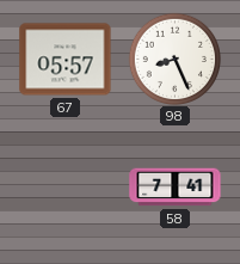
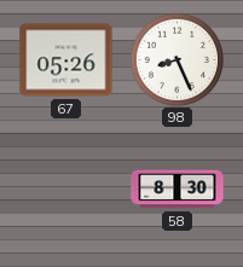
67: 05:57 -> 05:26
58: 7:41 -> 8:30
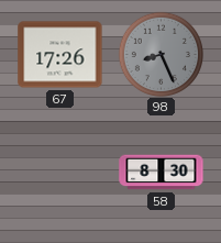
67: 05:26 -> 17:26
98 dial: white -> grey
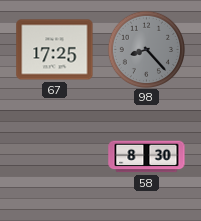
67: 17:26 -> 17:25
98: 8:26 -> 8:23
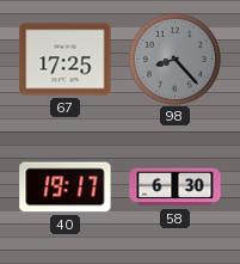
40: none -> 19:17
58: 8:30 -> 6:30
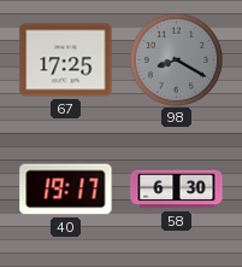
98: 8:23 -> 8:20
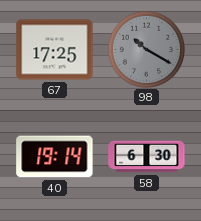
98: 8:20 -> 10:20
40: 19:17 -> 19:14
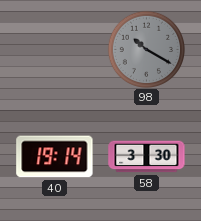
67: 17:25 -> none
58: 6:30 -> 3:30
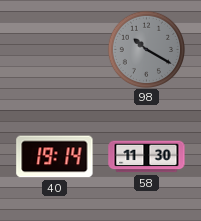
58: 3:30 -> 11:30
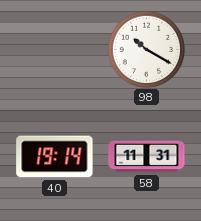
98 dial: grey -> white
58: 11:30 -> 11:31
